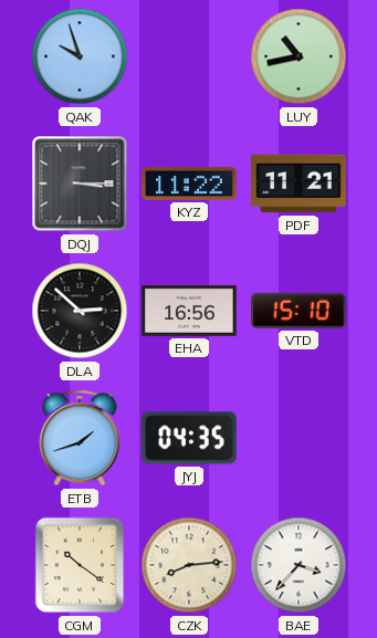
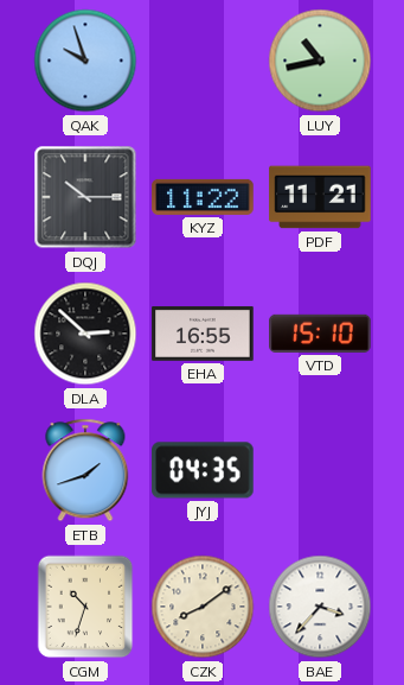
DQJ: 3:15 -> 10:15
EHA: 16:56 -> 16:55
CGM: 10:21 -> 10:33
CZK: 8:14 -> 8:09
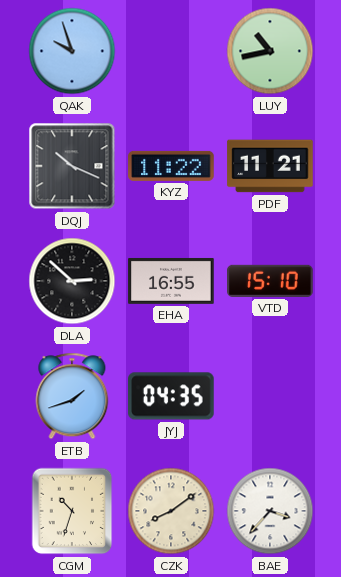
DQJ: 10:15 -> 10:19
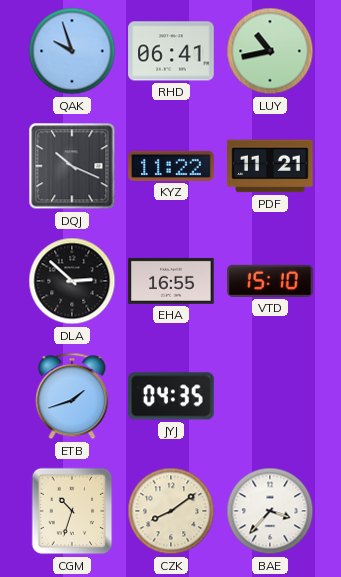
RHD: none -> 06:41
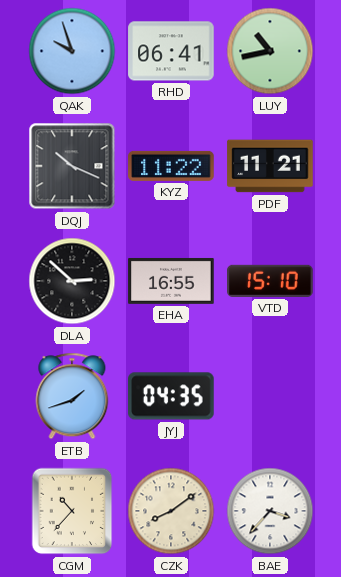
CGM: 10:33 -> 10:37
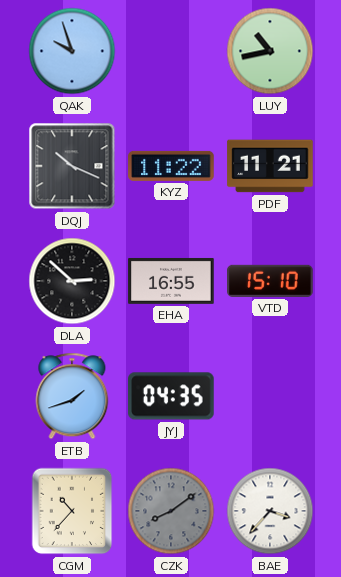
RHD: 06:41 -> none
CZK dial: cream -> grey
